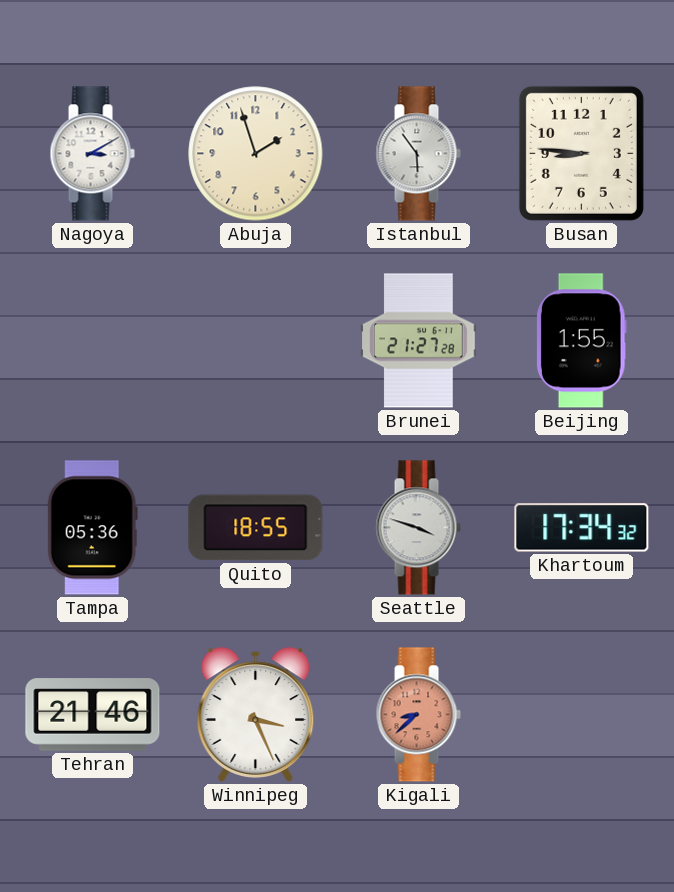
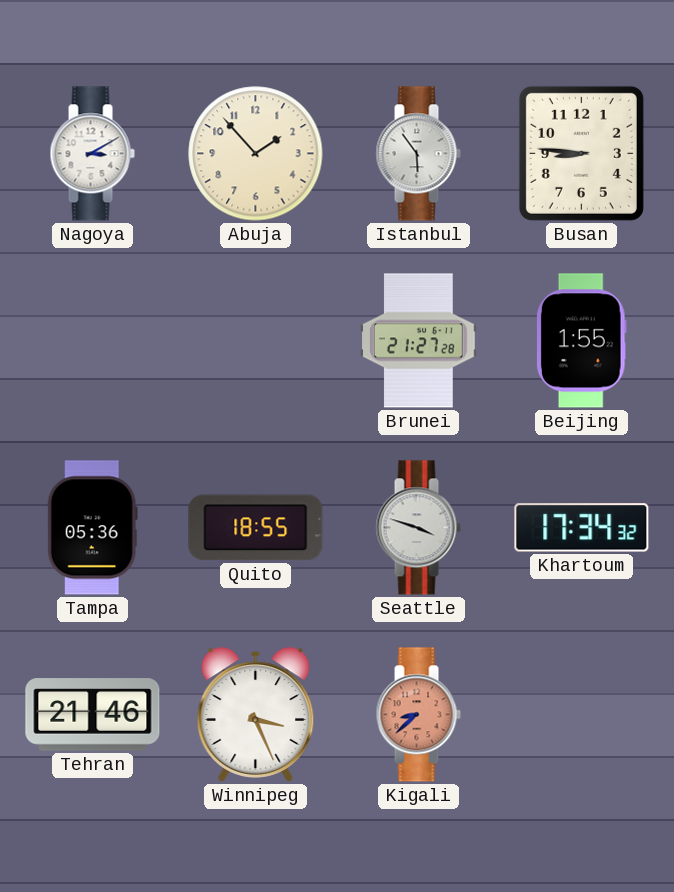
Abuja: 1:57 -> 1:53
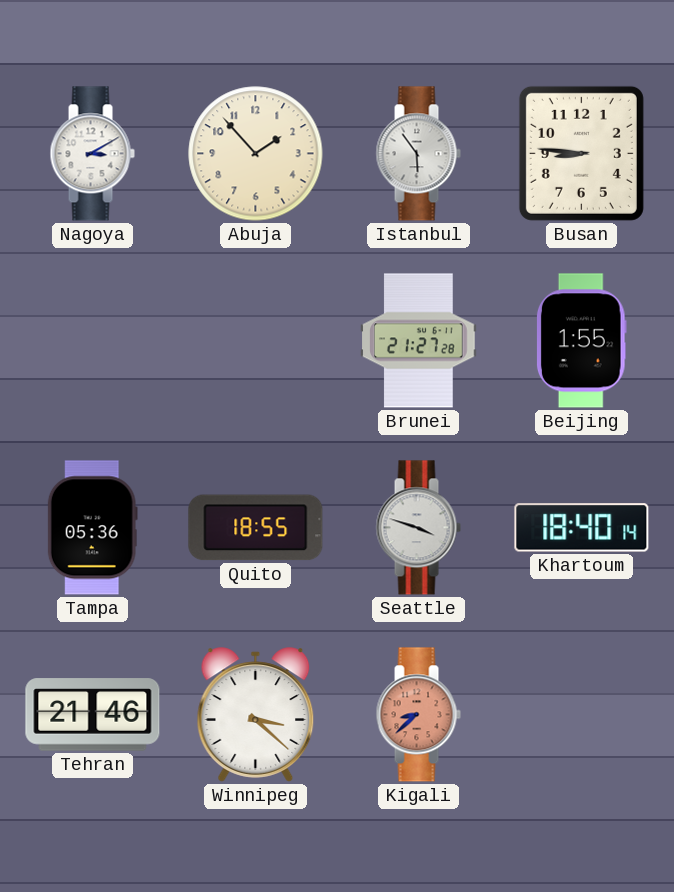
Khartoum: 17:34 -> 18:40
Winnipeg: 3:26 -> 3:22
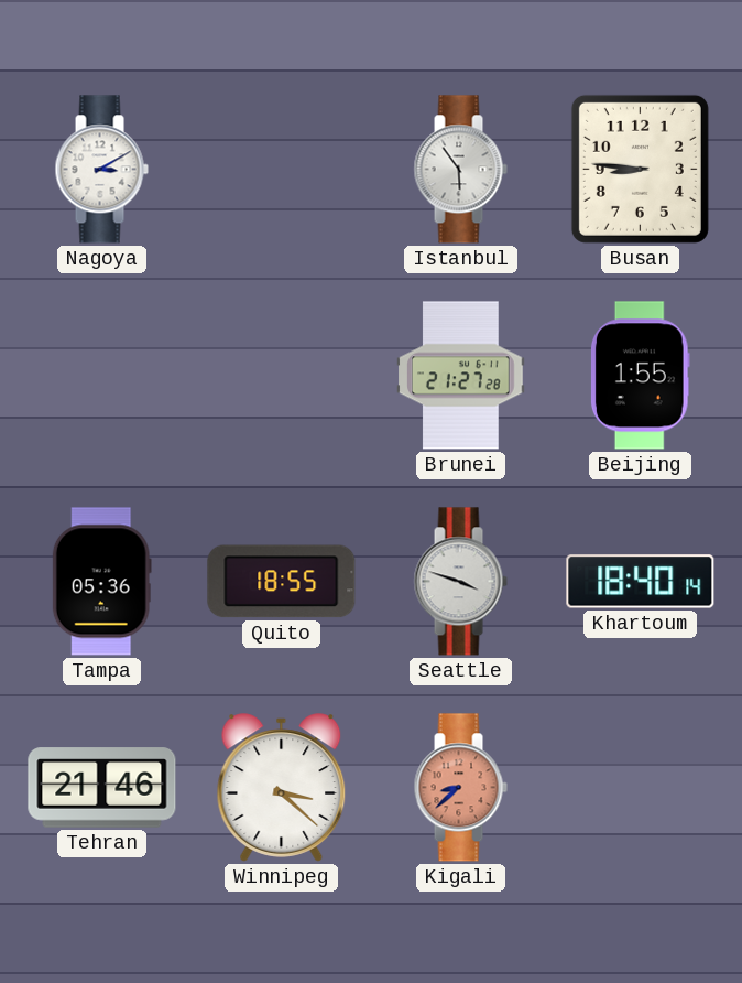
Abuja: 1:53 -> none
